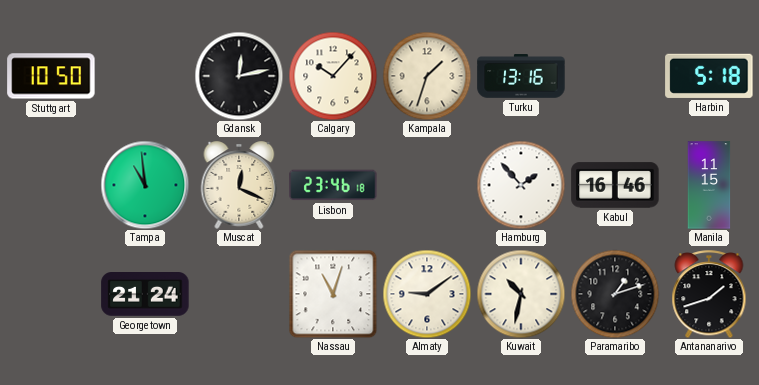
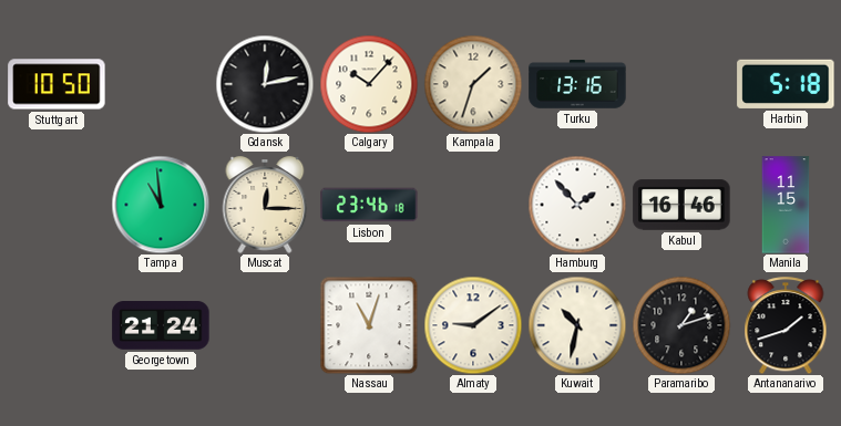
Muscat: 12:19 -> 12:15
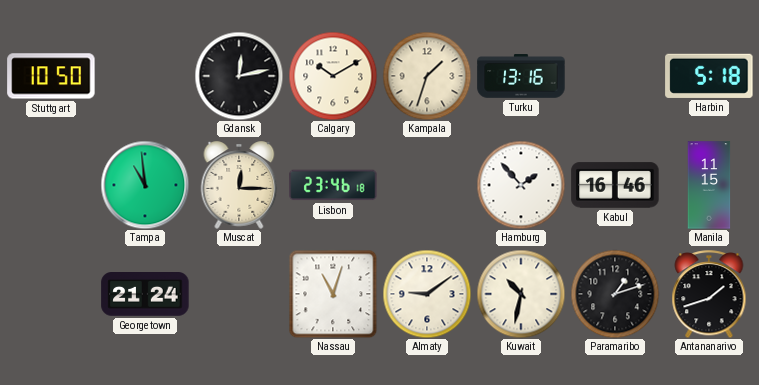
Calgary: 10:07 -> 10:10
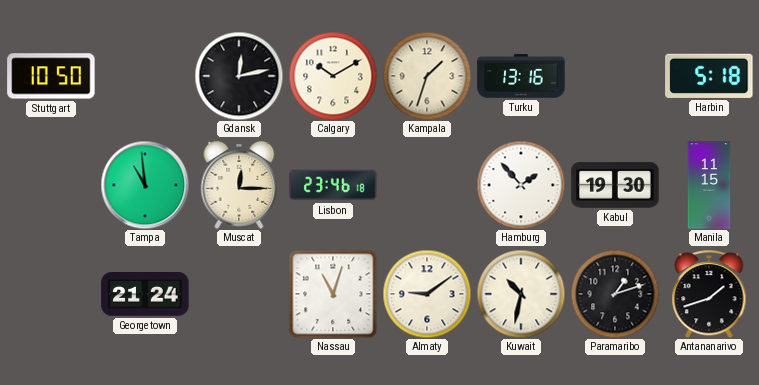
Kabul: 16:46 -> 19:30
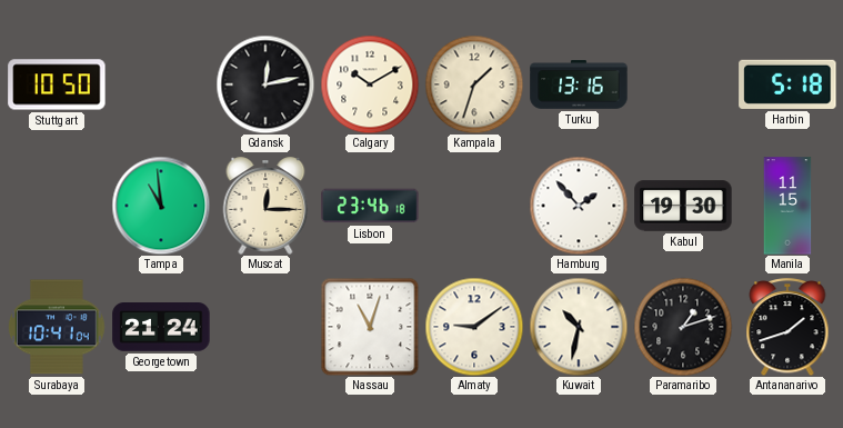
Surabaya: none -> 10:41
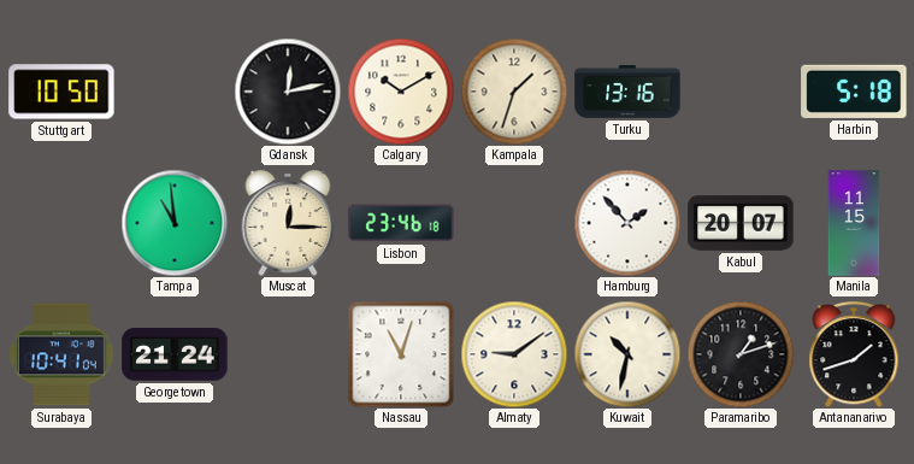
Kabul: 19:30 -> 20:07
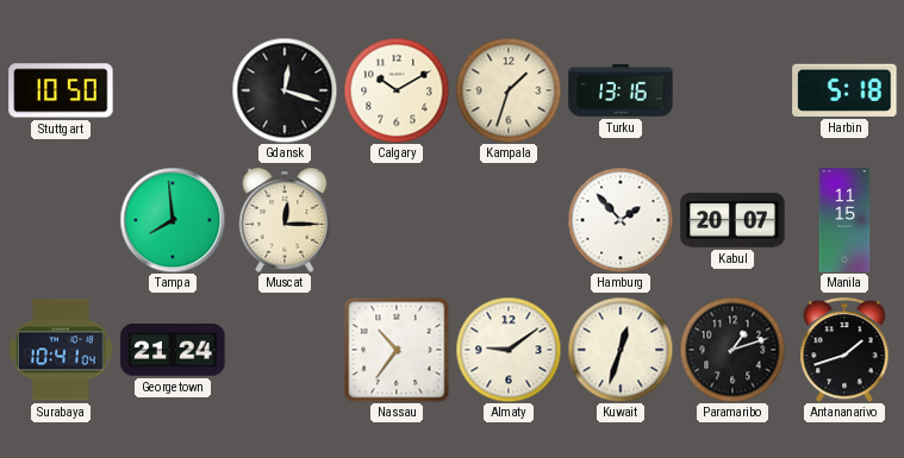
Gdansk: 12:13 -> 12:18
Tampa: 10:59 -> 7:59
Lisbon: 23:46 -> none
Nassau: 11:03 -> 10:36
Kuwait: 10:32 -> 12:33
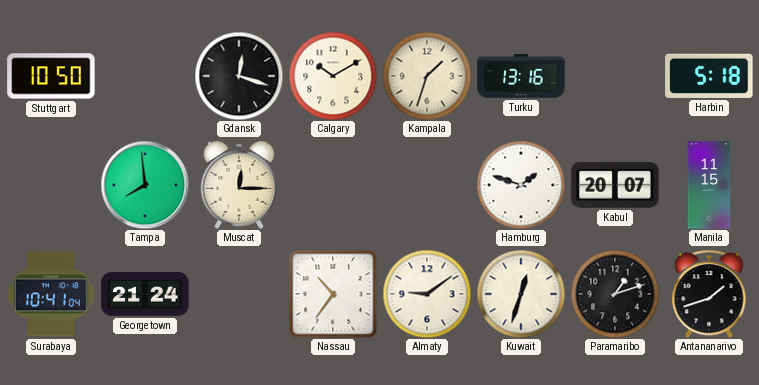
Hamburg: 1:53 -> 1:48
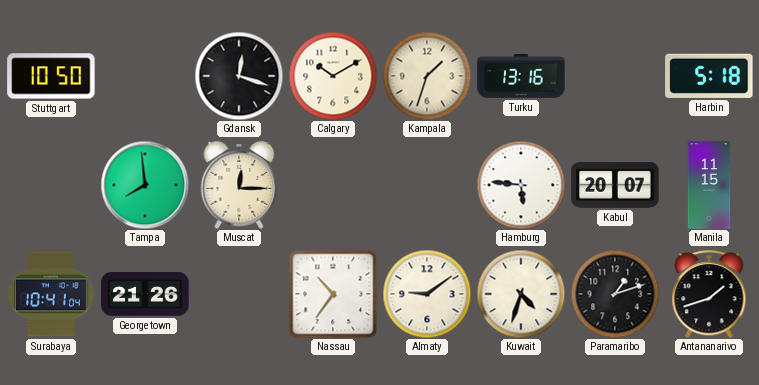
Hamburg: 1:48 -> 5:46
Georgetown: 21:24 -> 21:26
Kuwait: 12:33 -> 4:33
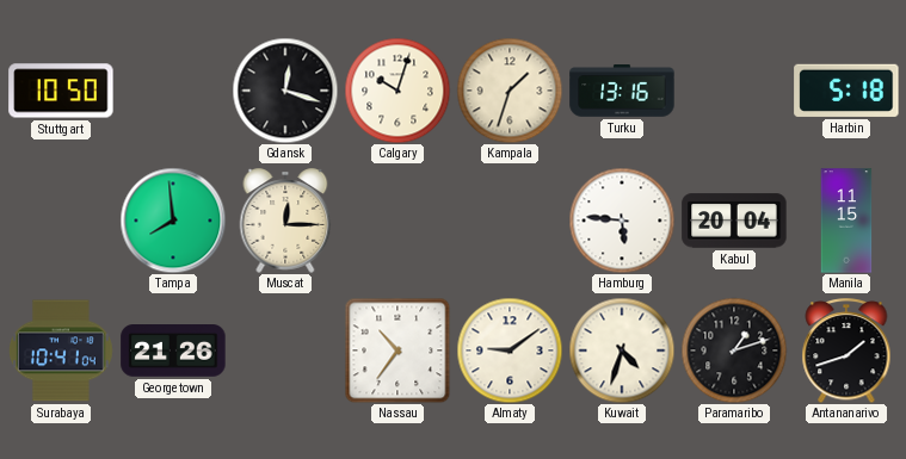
Calgary: 10:10 -> 10:03
Kabul: 20:07 -> 20:04
